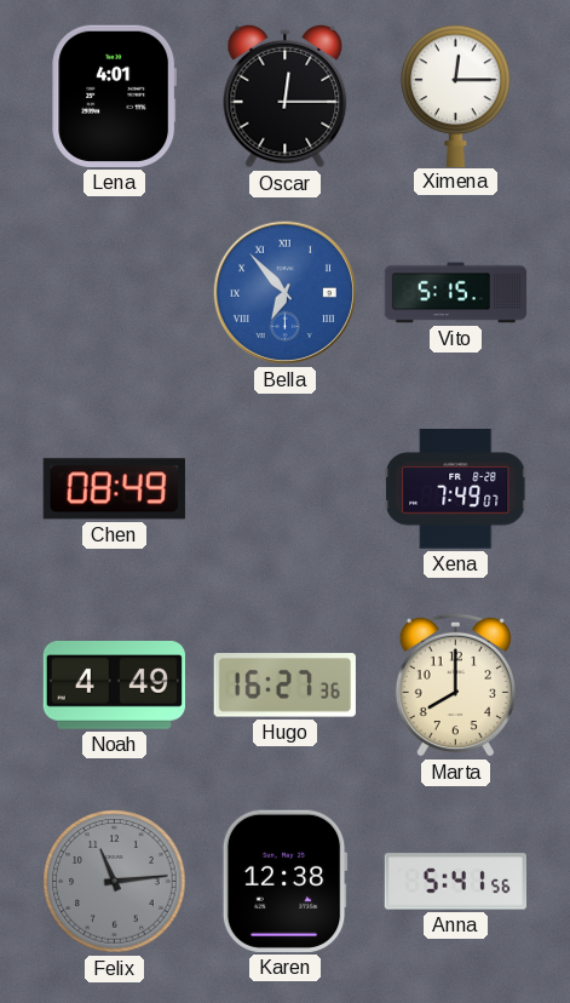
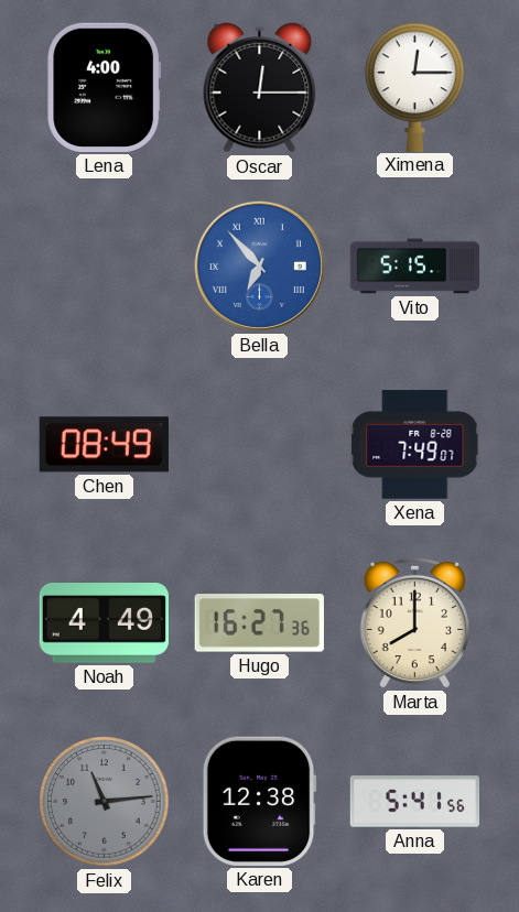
Lena: 4:01 -> 4:00
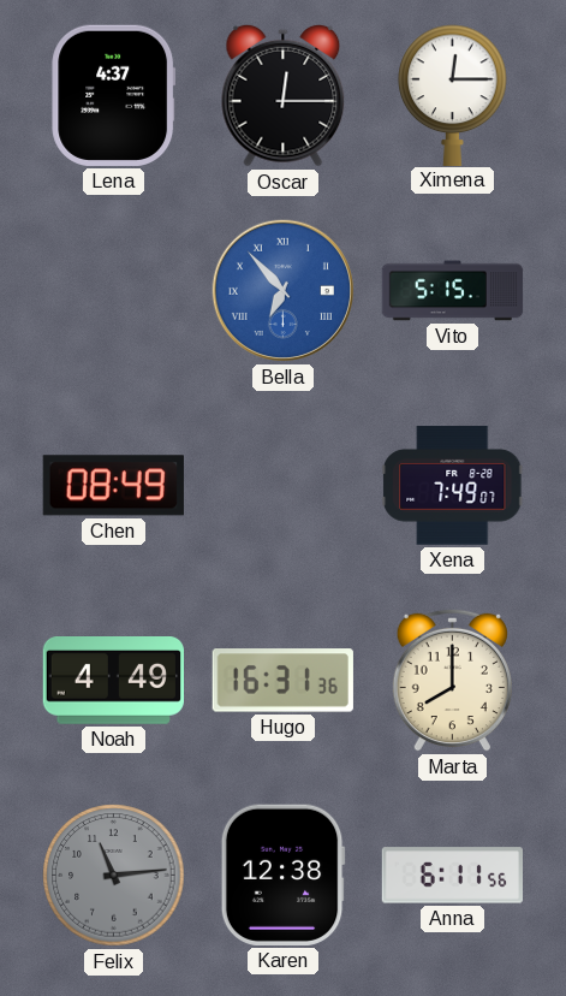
Lena: 4:00 -> 4:37
Hugo: 16:27 -> 16:31
Anna: 5:41 -> 6:11
